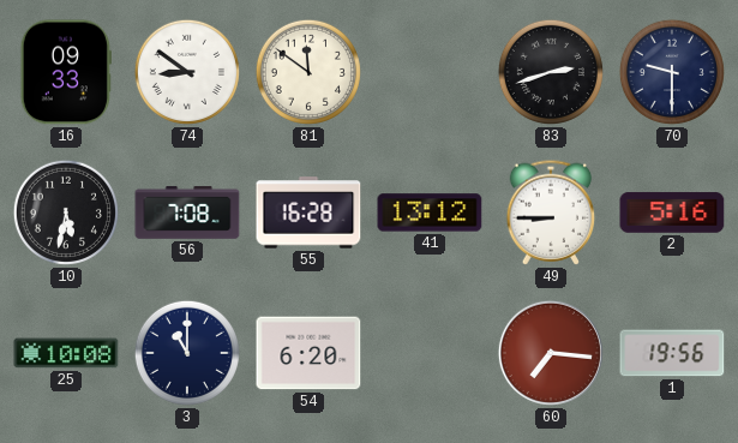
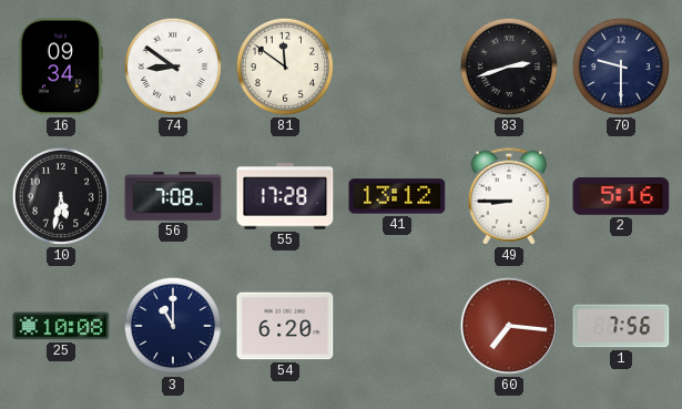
16: 09:33 -> 09:34
55: 16:28 -> 17:28
1: 19:56 -> 7:56
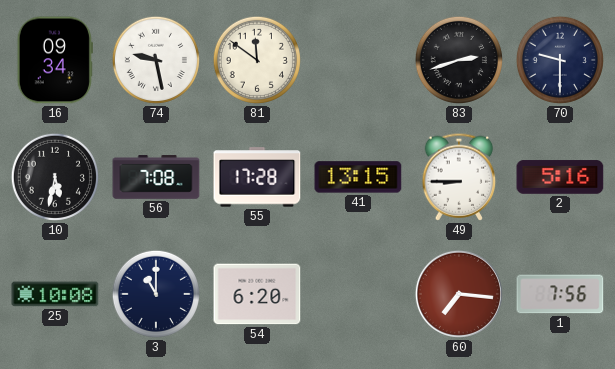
74: 8:51 -> 9:28
41: 13:12 -> 13:15
